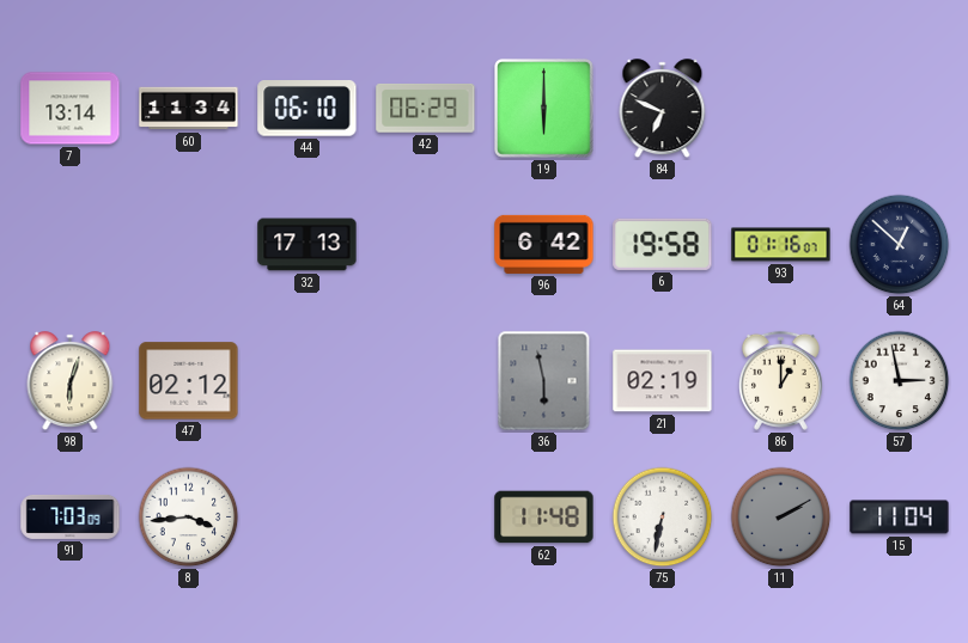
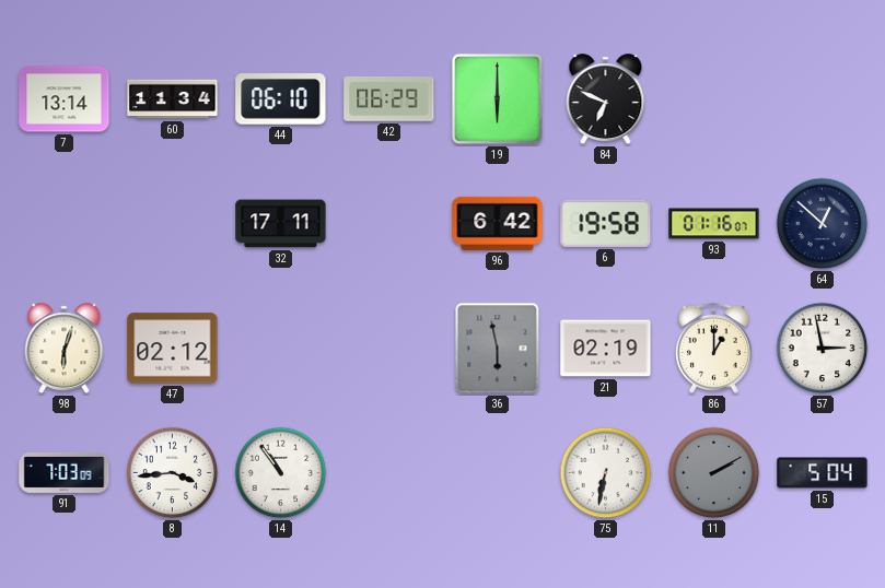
32: 17:13 -> 17:11
14: none -> 10:54
62: 11:48 -> none
15: 11:04 -> 5:04
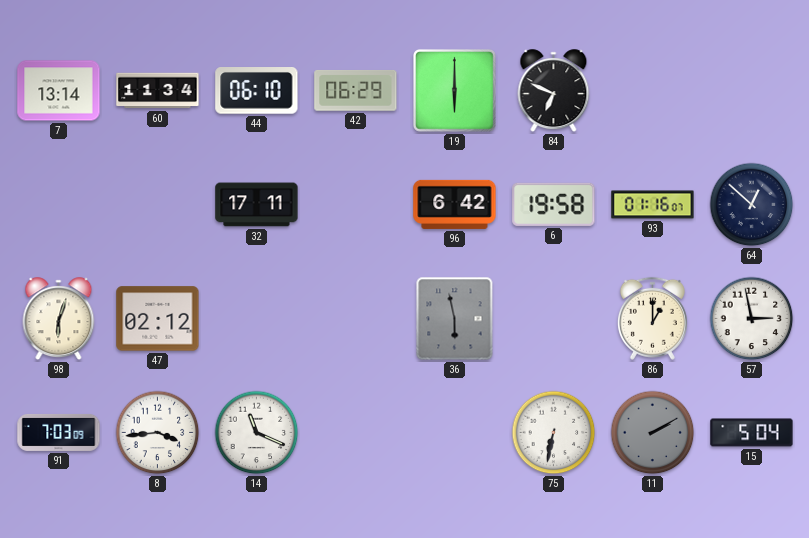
21: 02:19 -> none
14: 10:54 -> 11:19
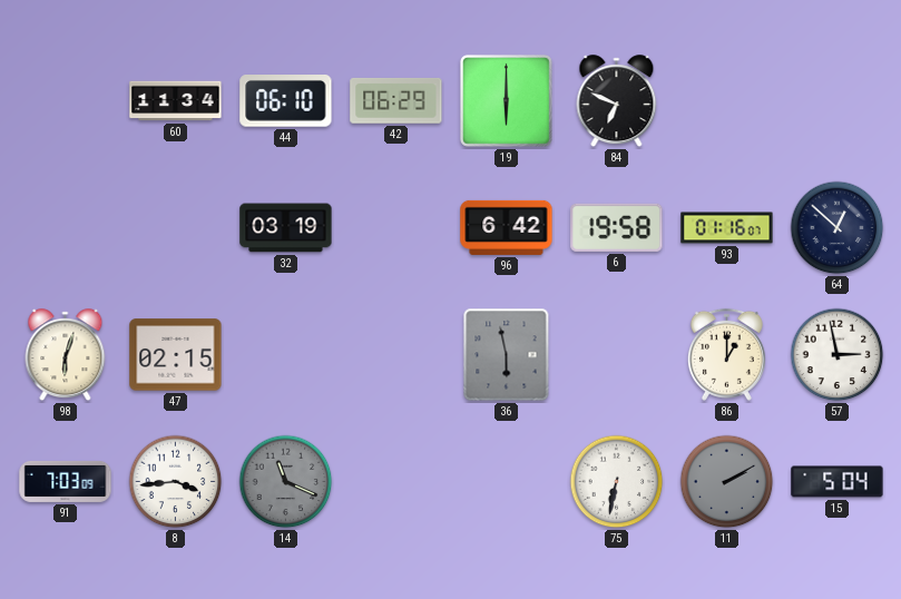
7: 13:14 -> none
32: 17:11 -> 03:19
47: 02:12 -> 02:15
14 dial: white -> grey
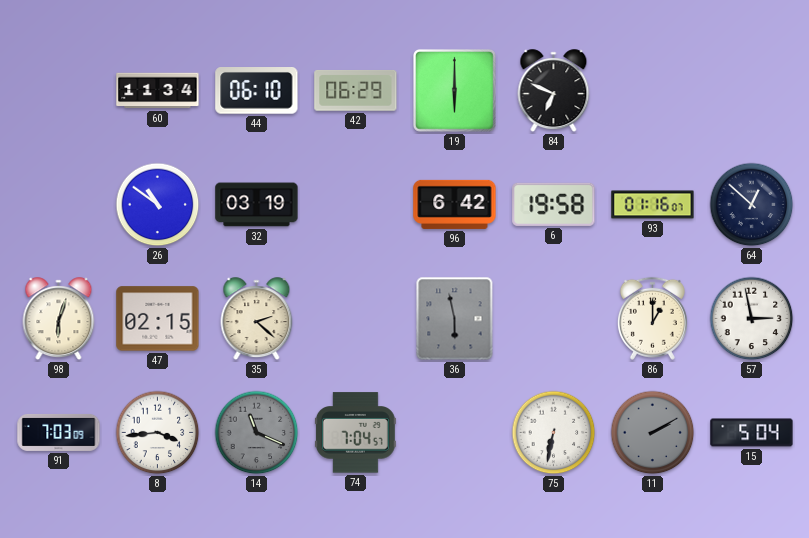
26: none -> 10:51
35: none -> 2:22
74: none -> 7:04
